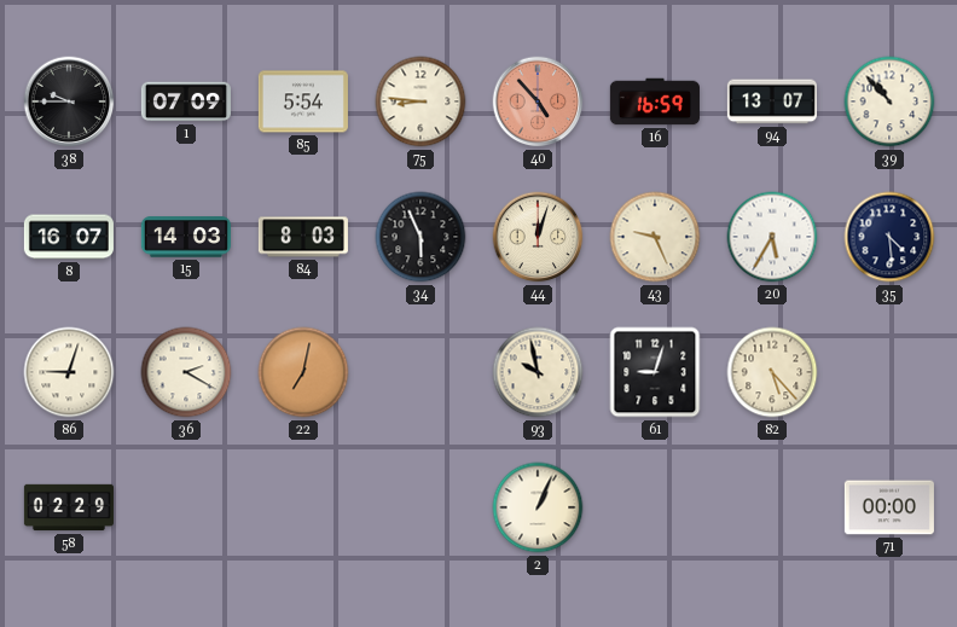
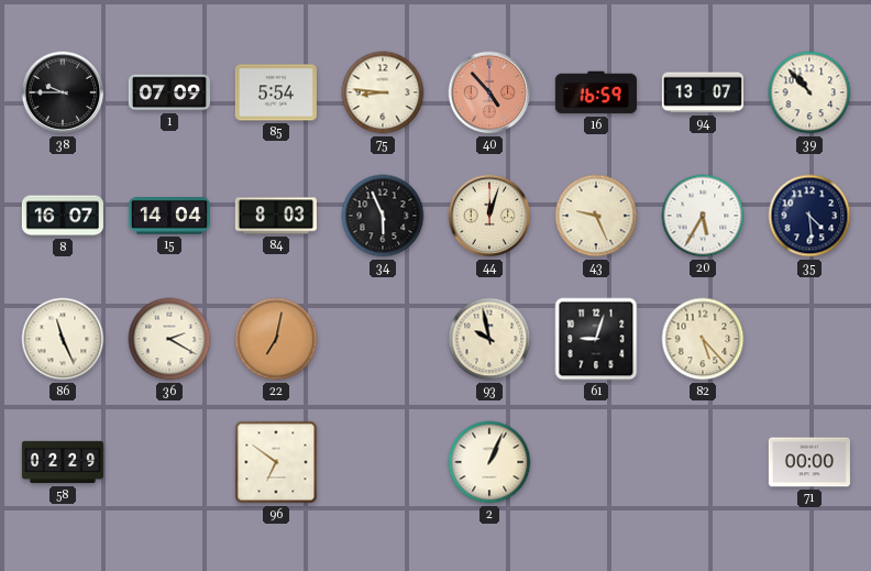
15: 14:03 -> 14:04
86: 9:03 -> 11:26
96: none -> 6:51
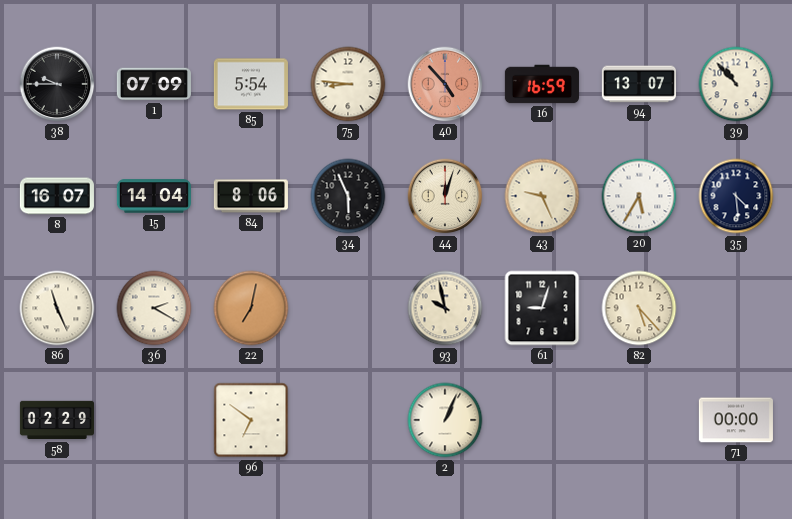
84: 8:03 -> 8:06
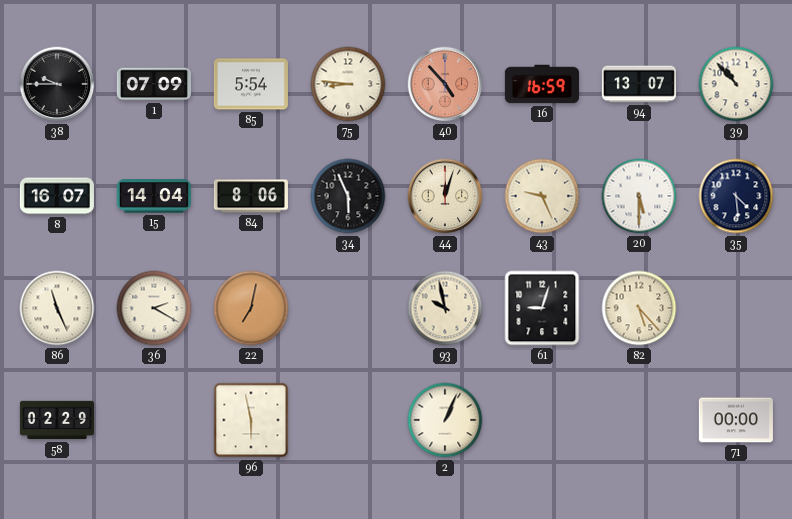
20: 5:35 -> 5:30
96: 6:51 -> 5:58
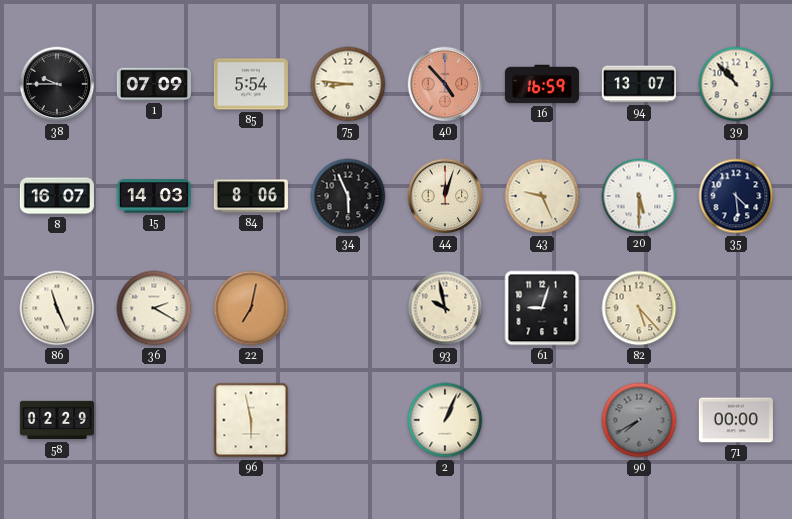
15: 14:04 -> 14:03
90: none -> 7:40
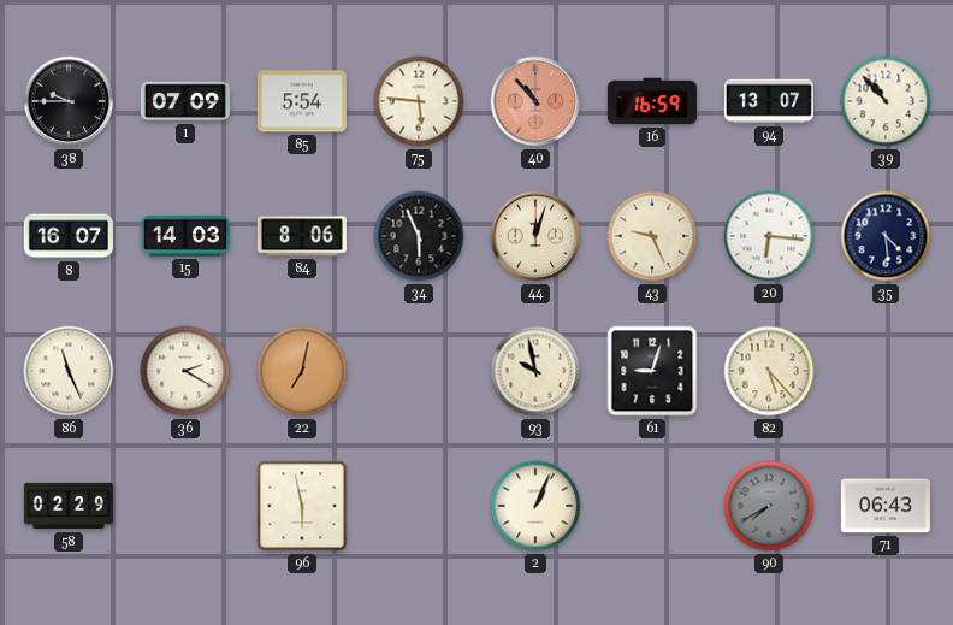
75: 8:46 -> 5:46
40: 4:53 -> 10:53
20: 5:30 -> 6:16
71: 00:00 -> 06:43
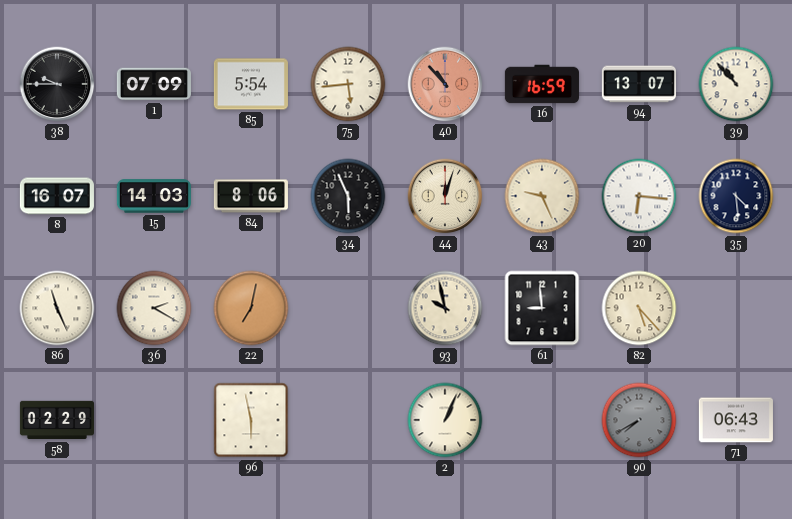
75: 5:46 -> 5:44
61: 9:03 -> 8:59
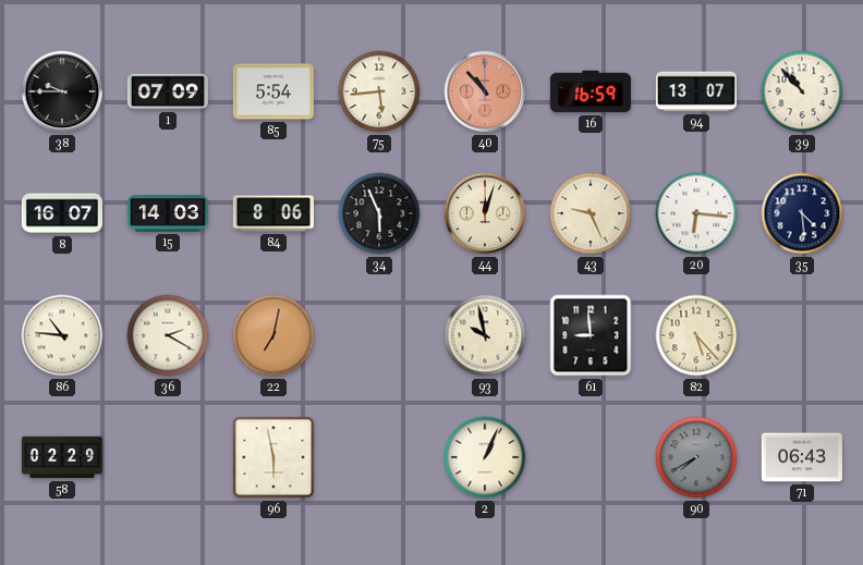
86: 11:26 -> 10:46
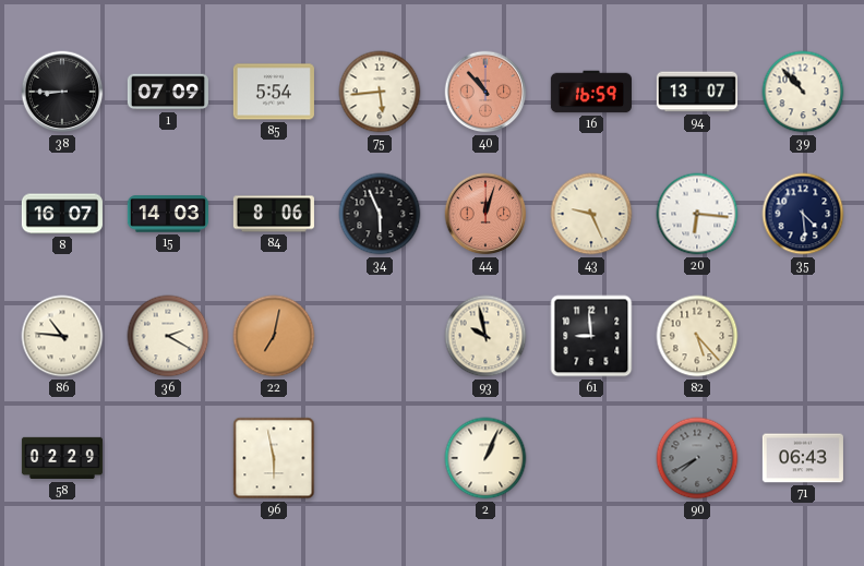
38: 9:45 -> 8:45
44 dial: cream -> salmon
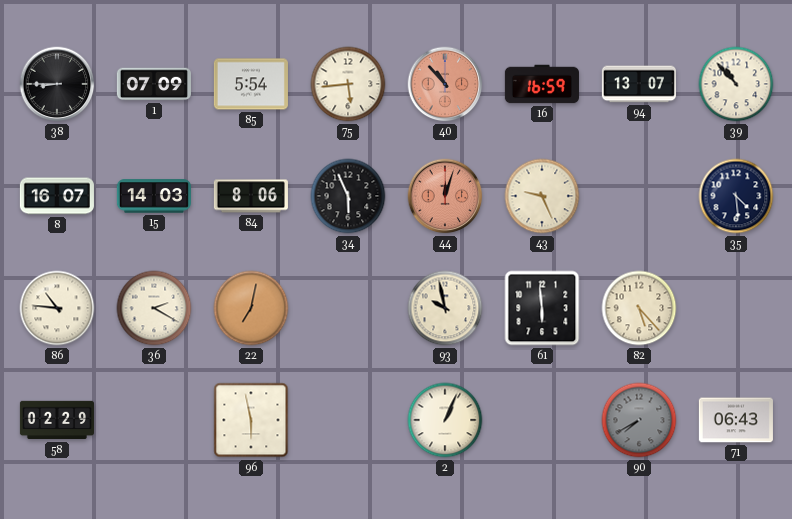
20: 6:16 -> none
61: 8:59 -> 5:59
